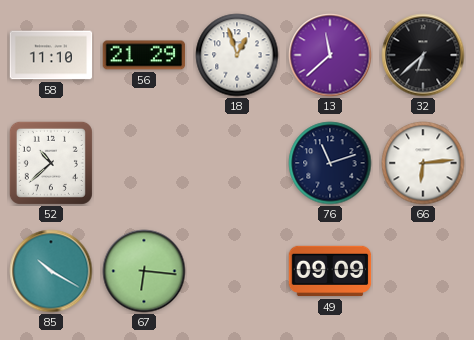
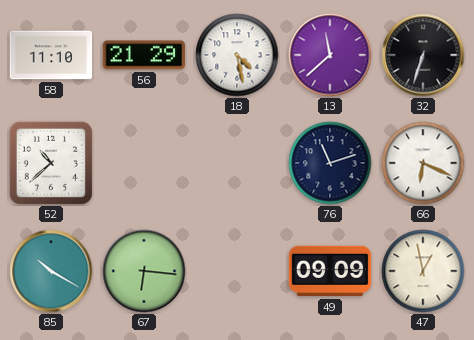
18: 12:57 -> 4:28
32: 6:38 -> 6:33
66: 6:14 -> 6:19
47: none -> 12:58
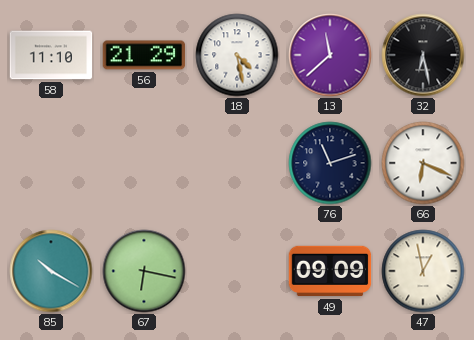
32: 6:33 -> 6:28
52: 10:38 -> none
67: 6:16 -> 6:17
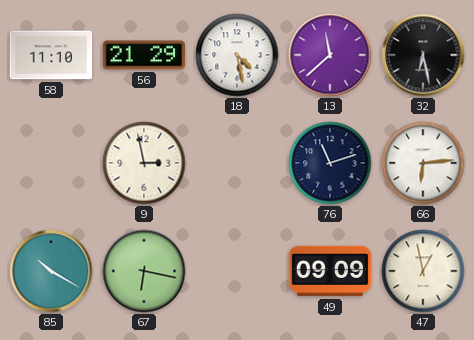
9: none -> 2:58
66: 6:19 -> 6:14
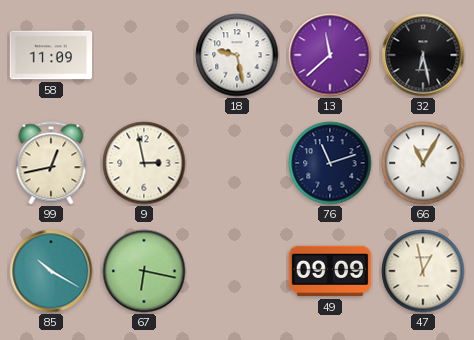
58: 11:10 -> 11:09
56: 21:29 -> none
18: 4:28 -> 9:28
99: none -> 12:43
66: 6:14 -> 11:05
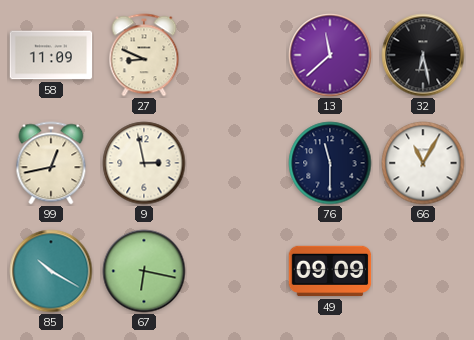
27: none -> 8:49
18: 9:28 -> none
76: 11:12 -> 11:30
47: 12:58 -> none
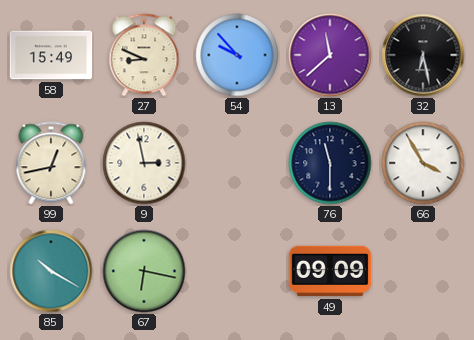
58: 11:09 -> 15:49
54: none -> 9:53
66: 11:05 -> 3:55
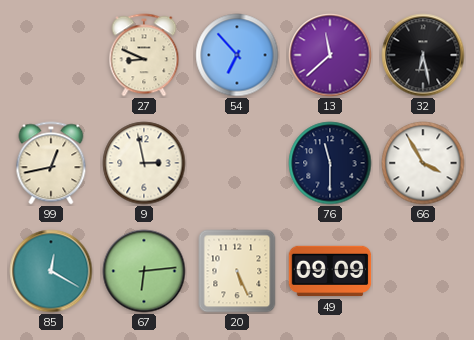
58: 15:49 -> none
54: 9:53 -> 6:53
85: 10:20 -> 12:20
67: 6:17 -> 6:14
20: none -> 5:26
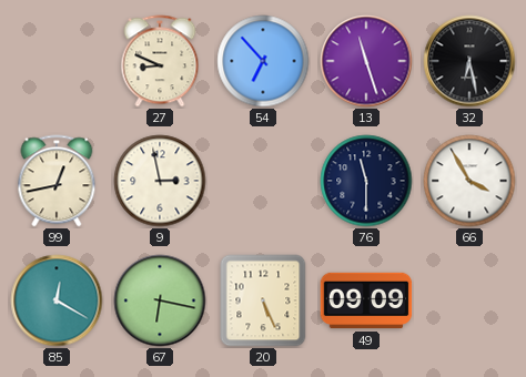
13: 11:38 -> 11:27
67: 6:14 -> 6:17
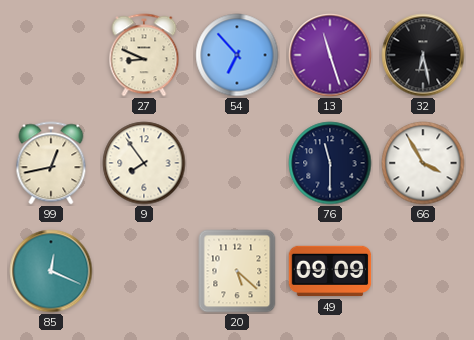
9: 2:58 -> 7:54
85: 12:20 -> 12:19
67: 6:17 -> none
20: 5:26 -> 5:22
